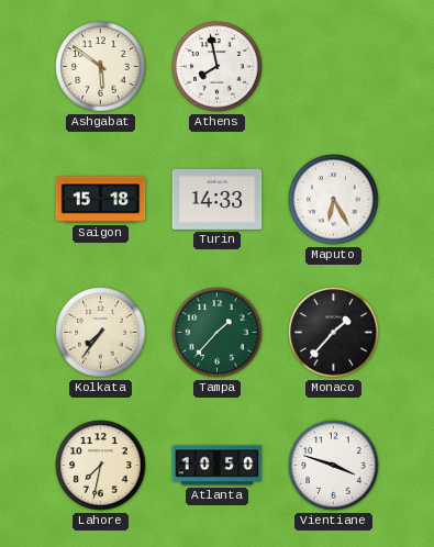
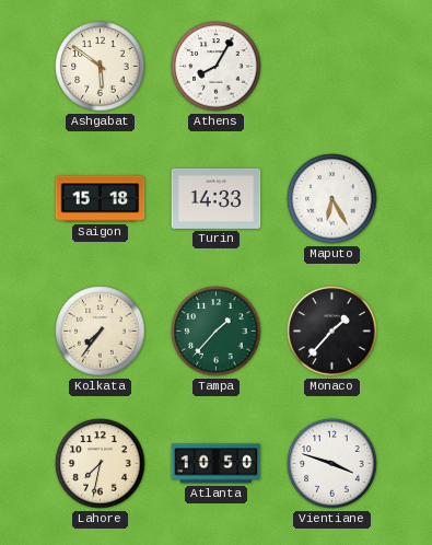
Athens: 7:58 -> 8:05
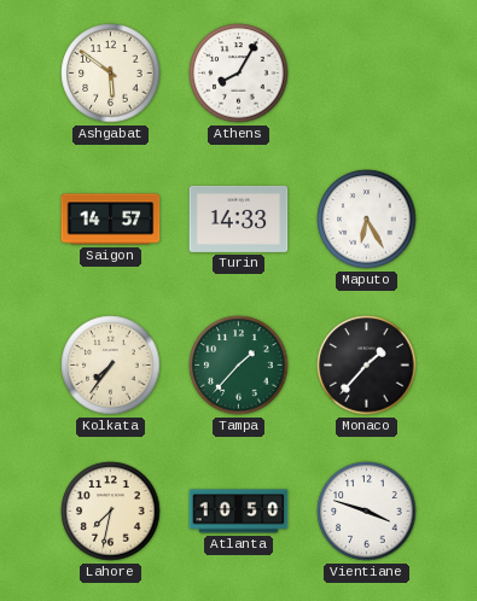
Saigon: 15:18 -> 14:57
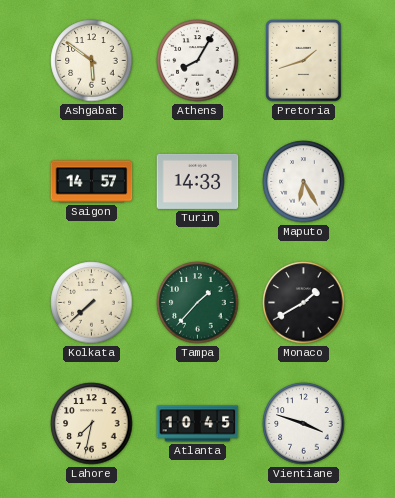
Pretoria: none -> 1:42
Kolkata: 7:36 -> 7:38
Monaco: 1:37 -> 1:40
Atlanta: 10:50 -> 10:45
